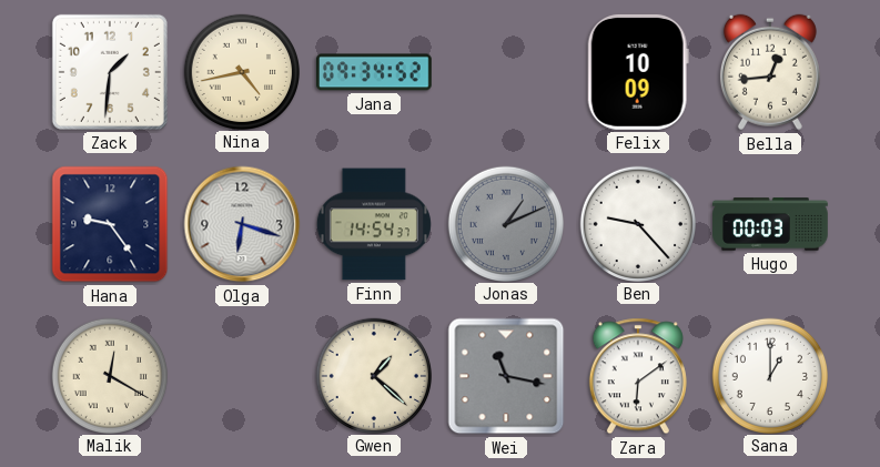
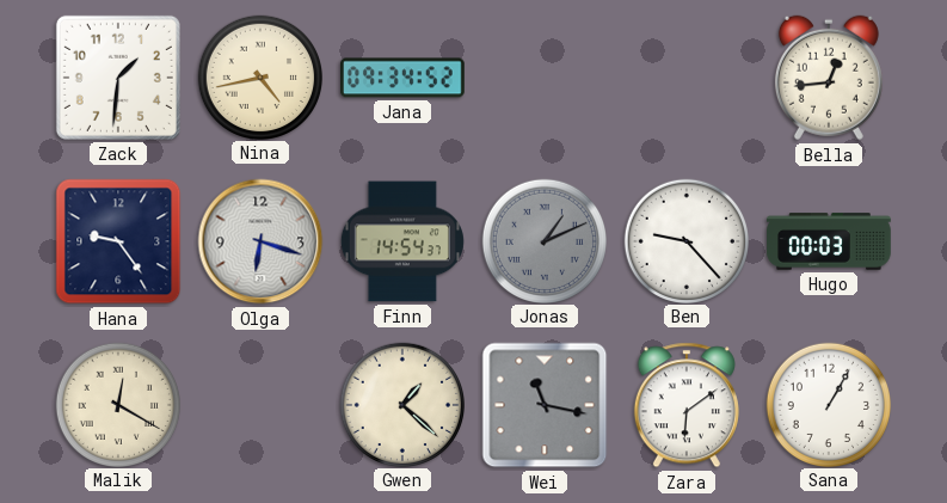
Felix: 10:09 -> none
Sana: 1:00 -> 1:05
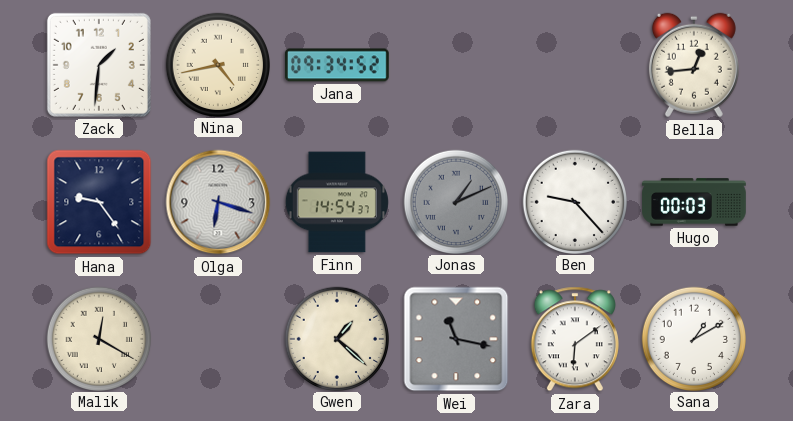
Sana: 1:05 -> 1:10
